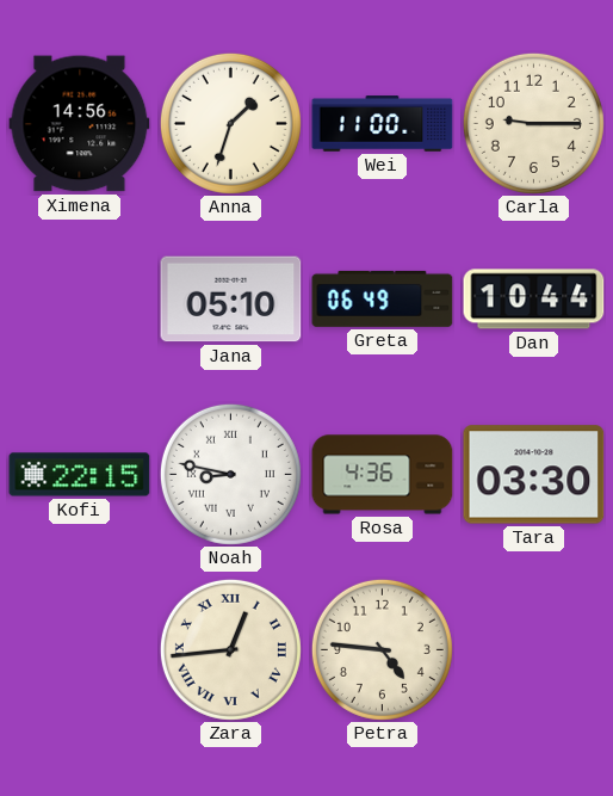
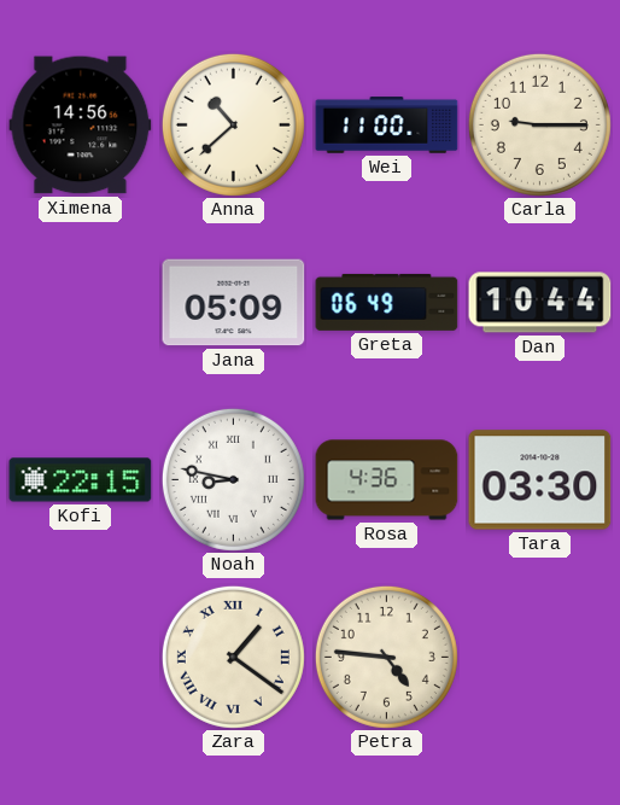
Anna: 1:33 -> 10:38
Jana: 05:10 -> 05:09
Zara: 12:44 -> 1:21
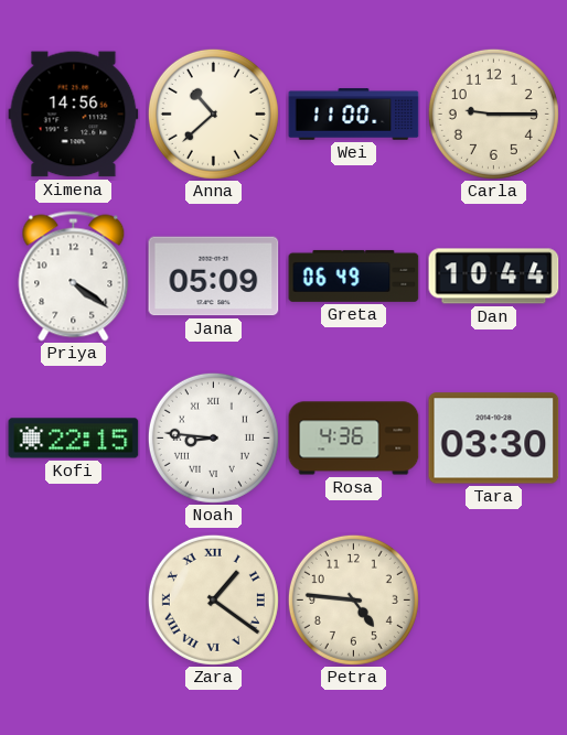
Priya: none -> 4:21
Noah: 8:47 -> 8:46
